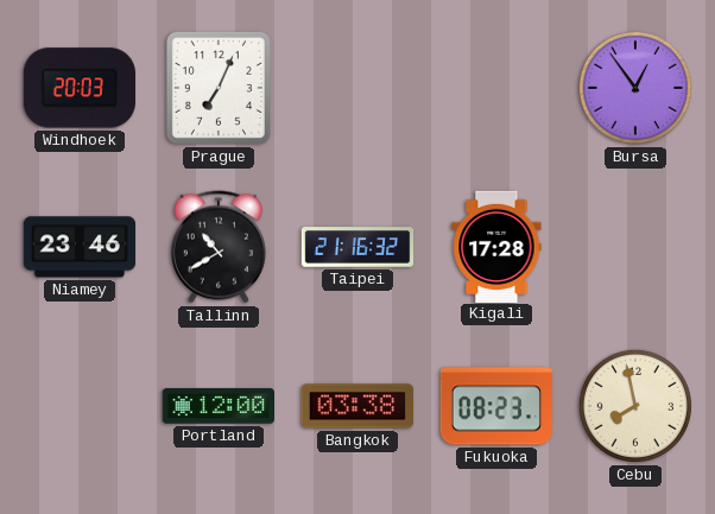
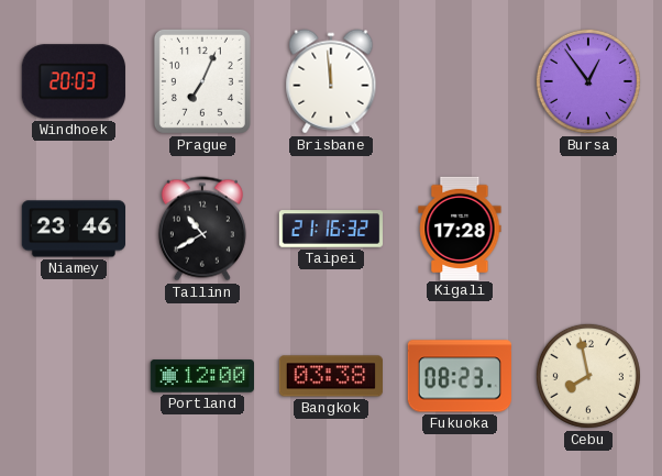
Brisbane: none -> 11:59
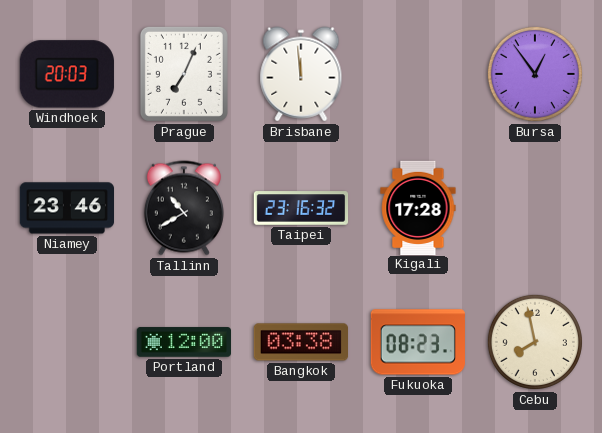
Taipei: 21:16 -> 23:16
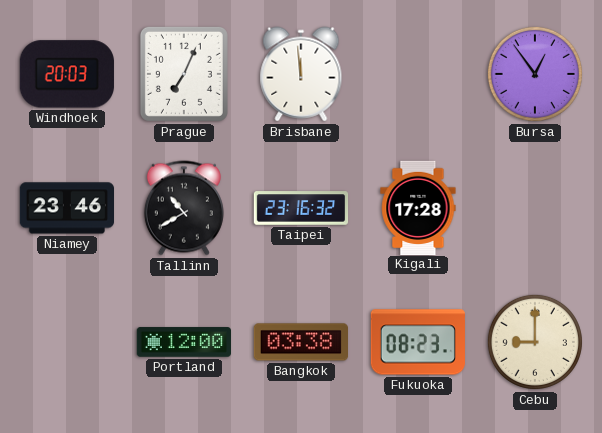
Cebu: 7:58 -> 9:00
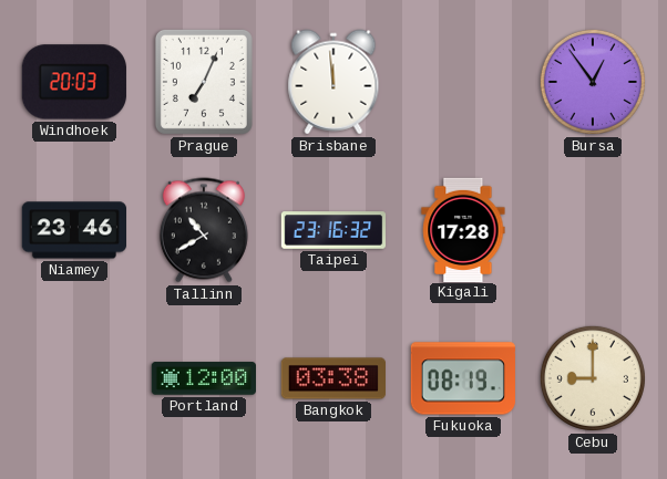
Fukuoka: 08:23 -> 08:19
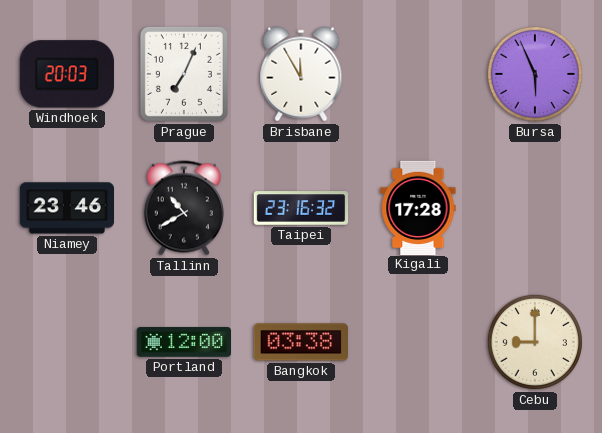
Brisbane: 11:59 -> 11:55
Bursa: 12:54 -> 5:56
Fukuoka: 08:19 -> none
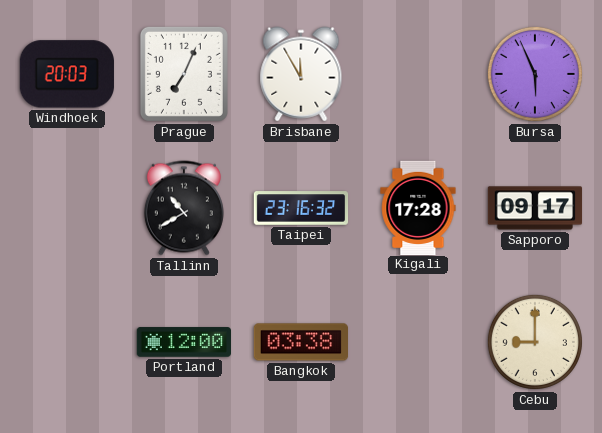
Niamey: 23:46 -> none
Sapporo: none -> 09:17
